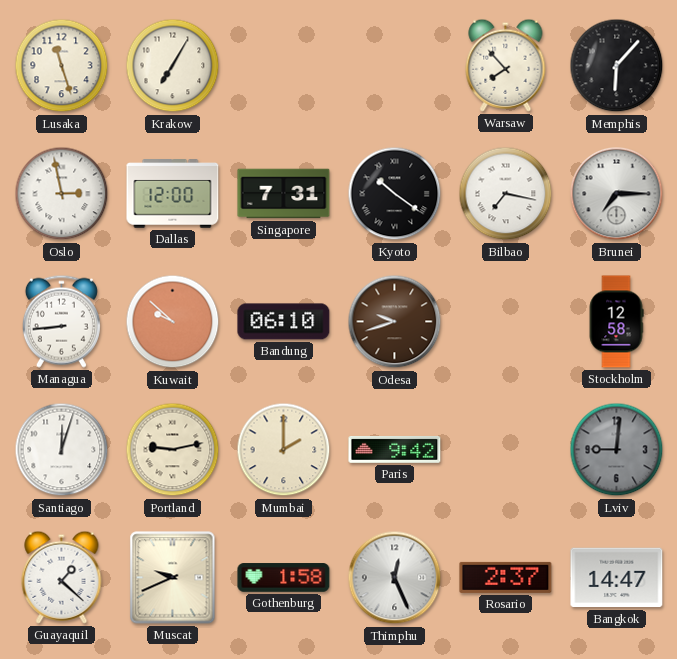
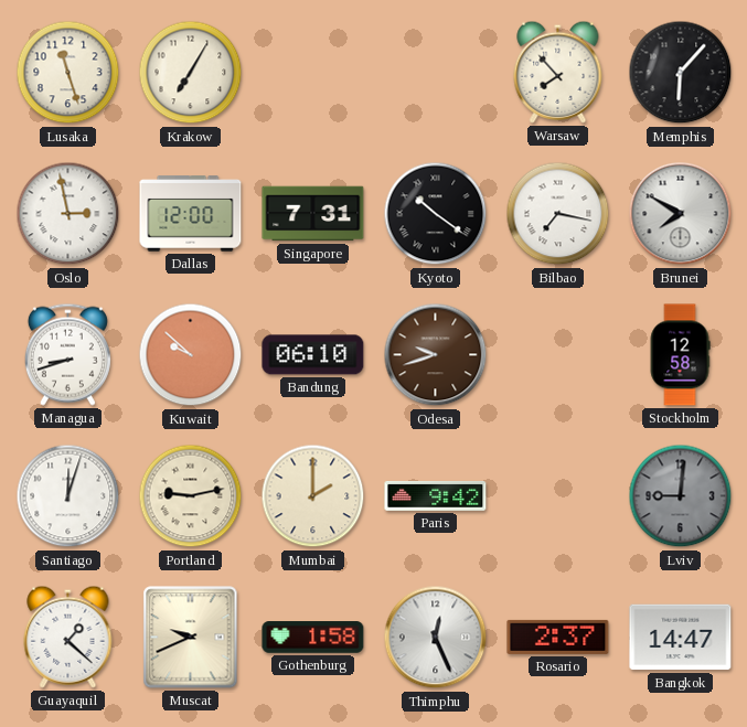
Brunei: 7:15 -> 7:50
Managua: 8:44 -> 8:42
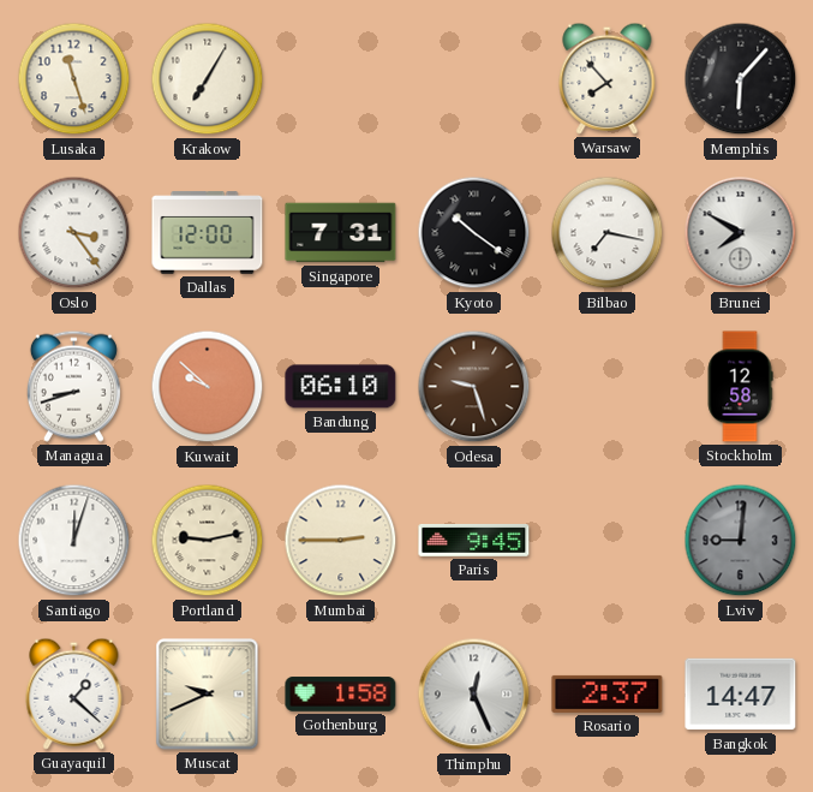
Oslo: 2:58 -> 3:24
Odesa: 9:42 -> 9:27
Mumbai: 2:00 -> 2:45
Paris: 9:42 -> 9:45
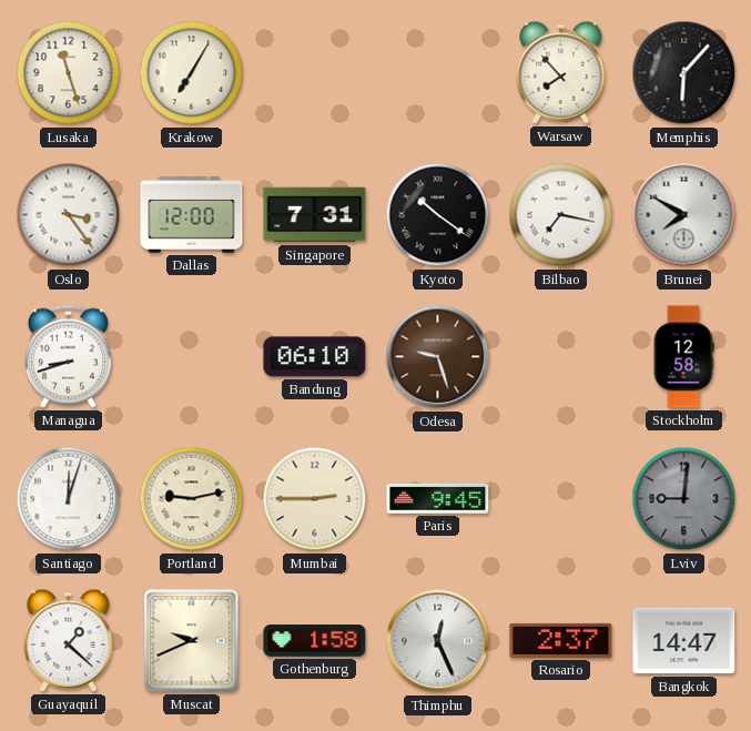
Kuwait: 9:52 -> none
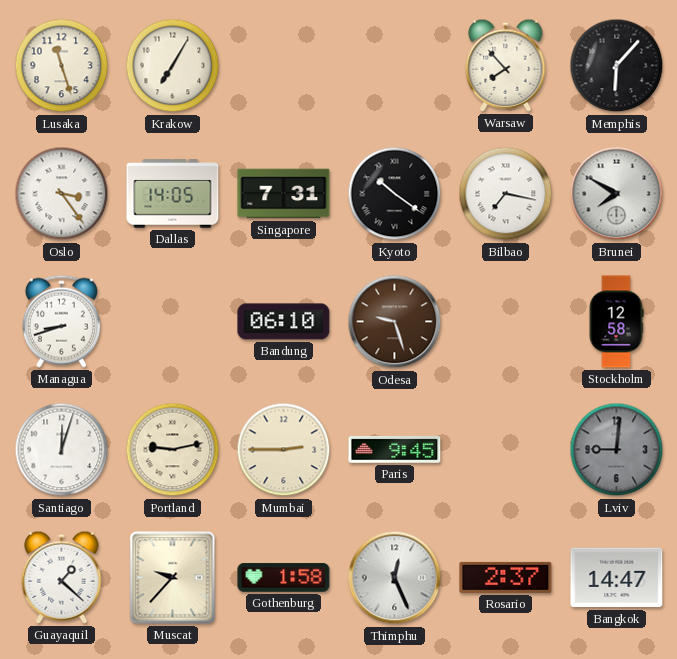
Dallas: 12:00 -> 14:05
Muscat: 9:41 -> 9:37
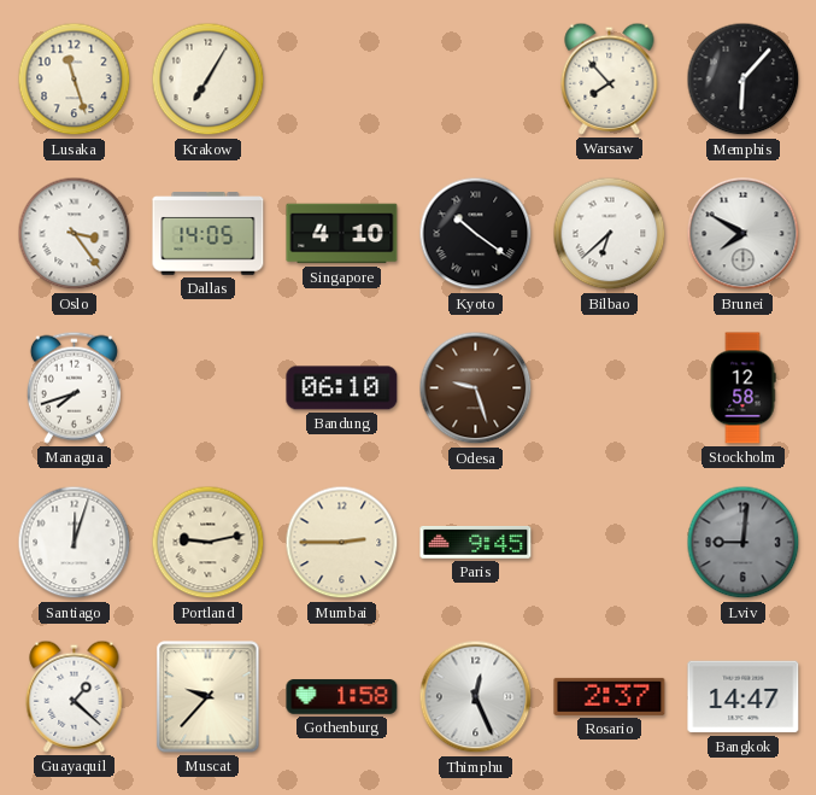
Singapore: 7:31 -> 4:10
Bilbao: 7:17 -> 6:38
Managua: 8:42 -> 7:42
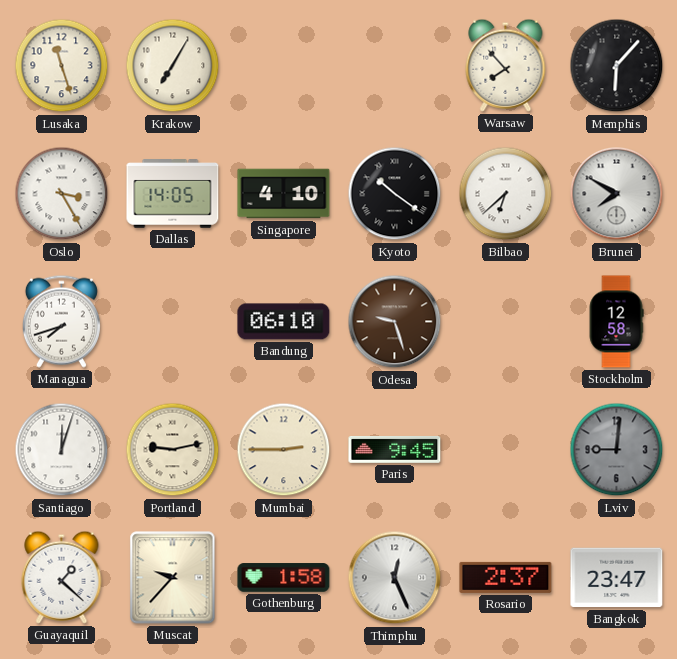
Oslo: 3:24 -> 3:25
Bangkok: 14:47 -> 23:47
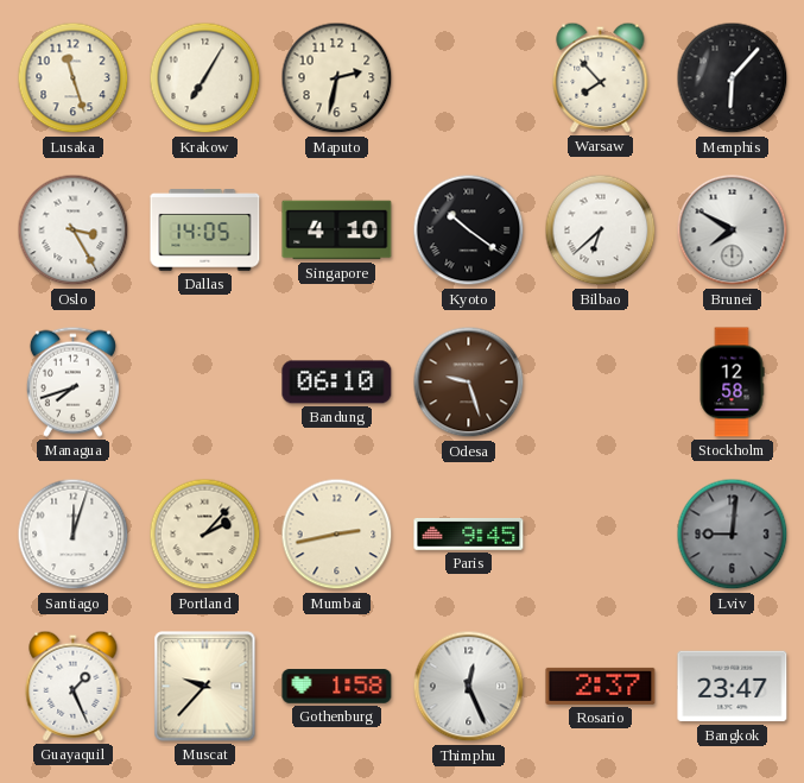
Maputo: none -> 2:32
Portland: 9:13 -> 2:07
Mumbai: 2:45 -> 2:43
Guayaquil: 1:22 -> 1:26
